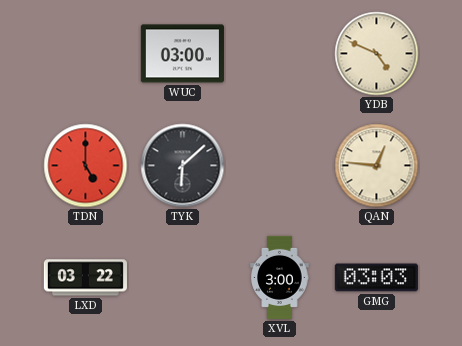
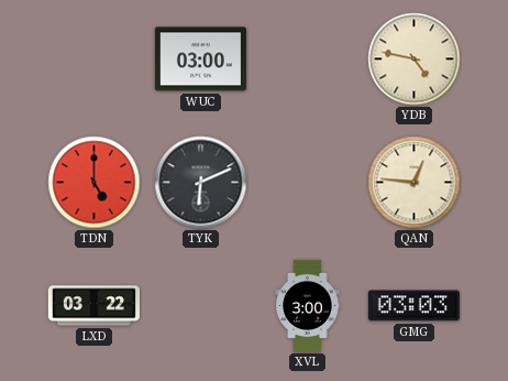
YDB: 4:49 -> 4:47
TYK: 6:08 -> 6:11
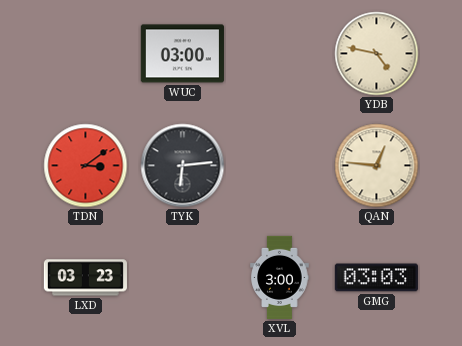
TDN: 5:00 -> 3:09
TYK: 6:11 -> 6:14
LXD: 03:22 -> 03:23
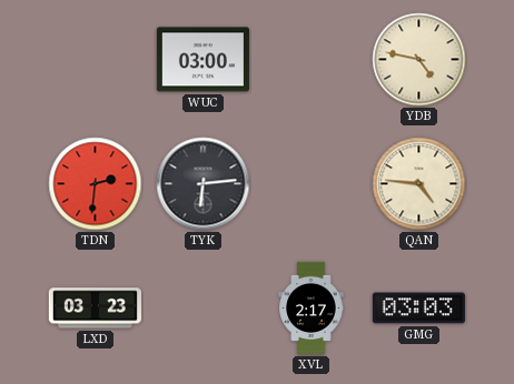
TDN: 3:09 -> 2:31
QAN: 12:46 -> 4:46
XVL: 3:00 -> 2:17
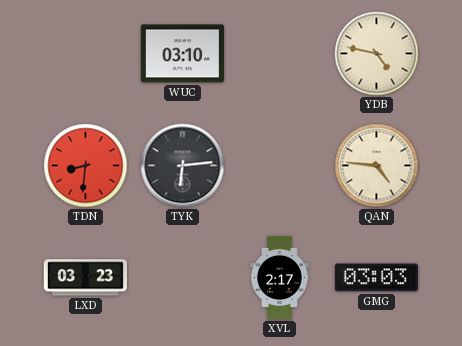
WUC: 03:00 -> 03:10
TDN: 2:31 -> 8:31
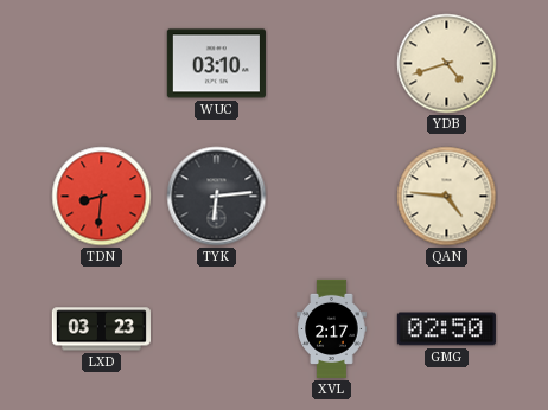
YDB: 4:47 -> 4:42
GMG: 03:03 -> 02:50
